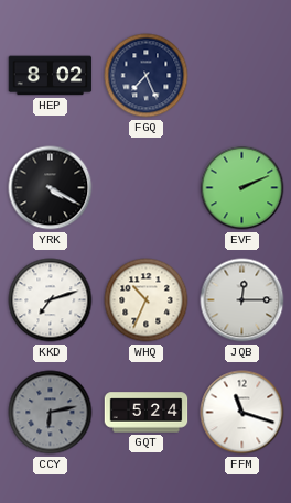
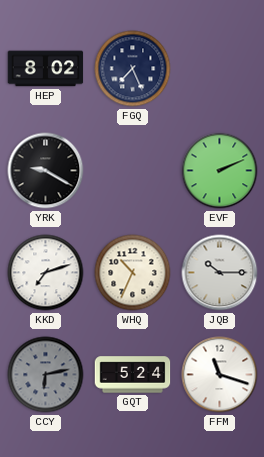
YRK: 4:20 -> 9:20
JQB: 12:15 -> 10:15
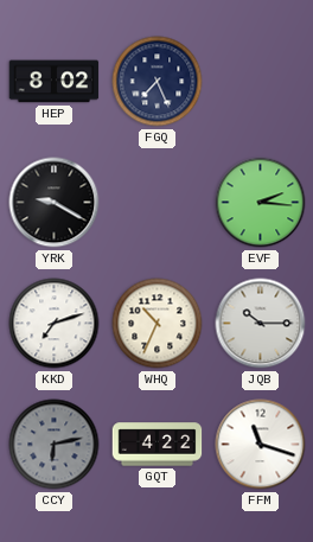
EVF: 2:11 -> 2:16
GQT: 5:24 -> 4:22
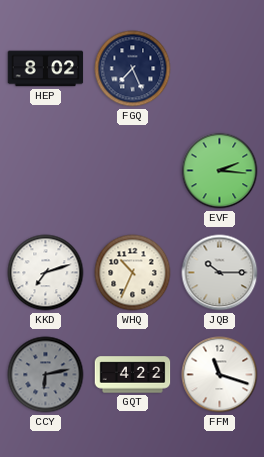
YRK: 9:20 -> none
